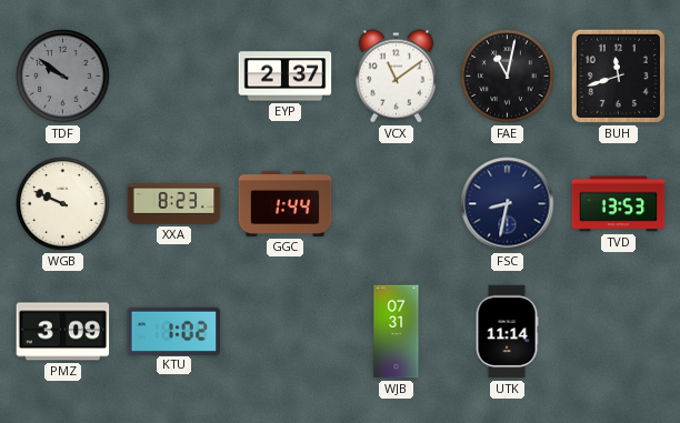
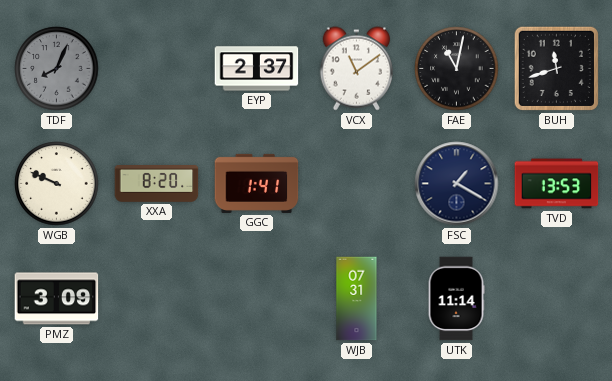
TDF: 9:51 -> 8:04
XXA: 8:23 -> 8:20
GGC: 1:44 -> 1:41
FSC: 8:32 -> 1:20
KTU: 1:02 -> none
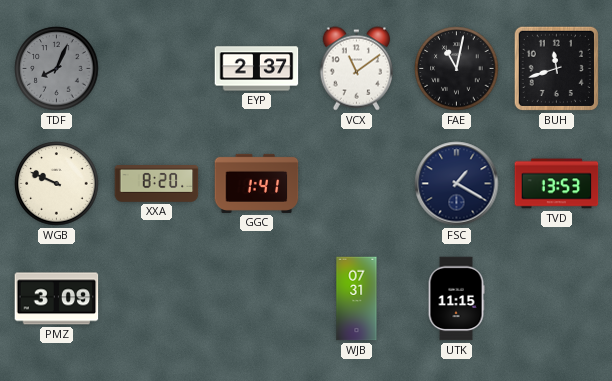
UTK: 11:14 -> 11:15
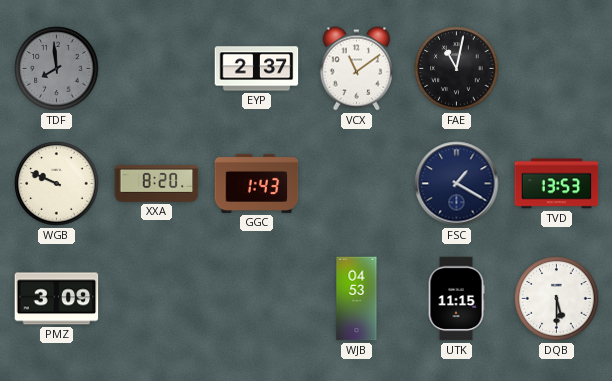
TDF: 8:04 -> 7:59
BUH: 11:42 -> none
GGC: 1:41 -> 1:43
WJB: 07:31 -> 04:53
DQB: none -> 5:30
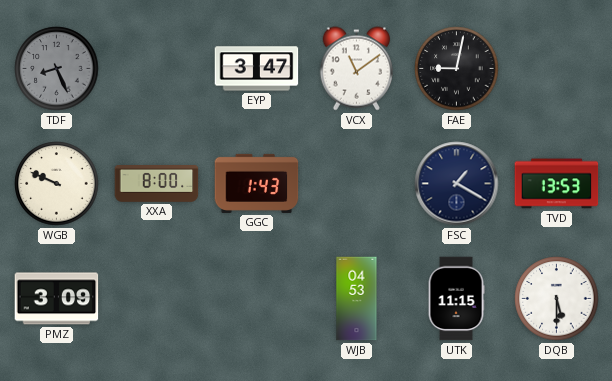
TDF: 7:59 -> 8:26
EYP: 2:37 -> 3:47
FAE: 11:02 -> 9:02
XXA: 8:20 -> 8:00
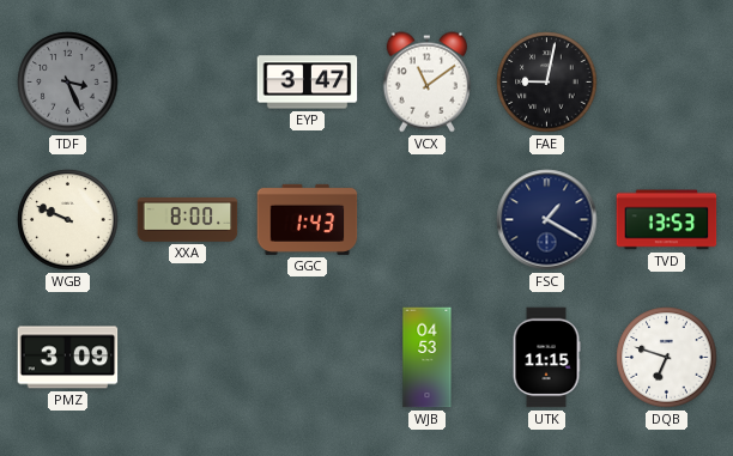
TDF: 8:26 -> 3:26
DQB: 5:30 -> 6:48
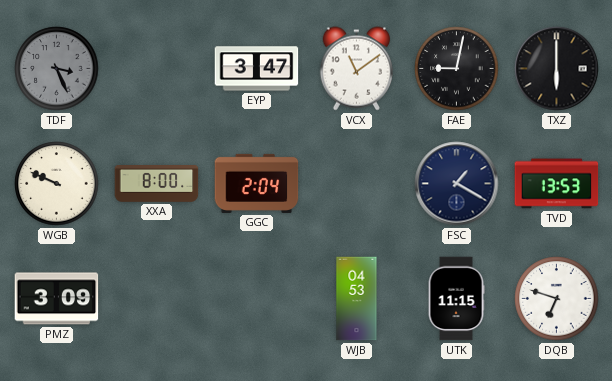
TXZ: none -> 6:00
GGC: 1:43 -> 2:04
